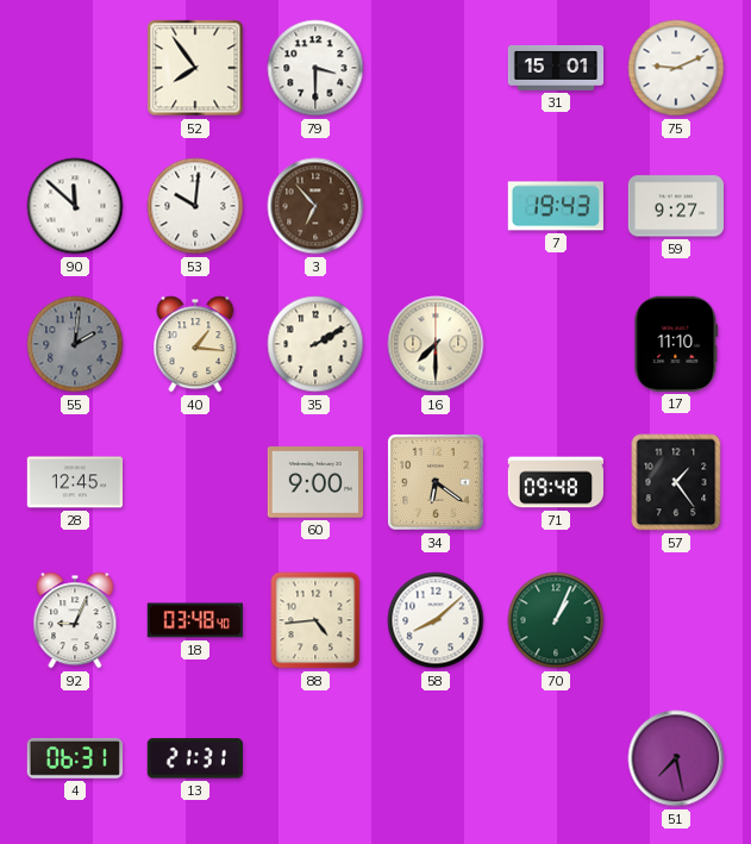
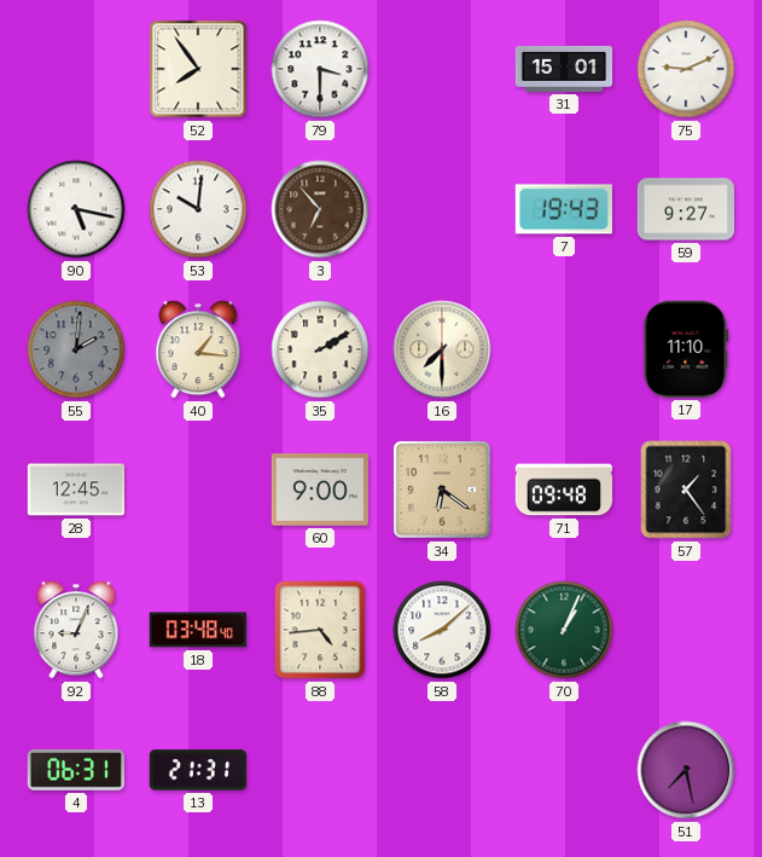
90: 11:52 -> 5:17
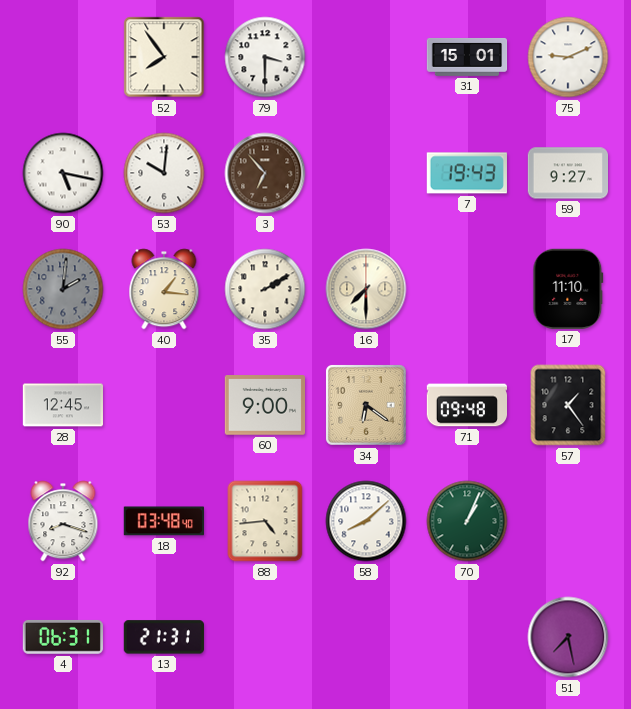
92: 9:04 -> 8:18
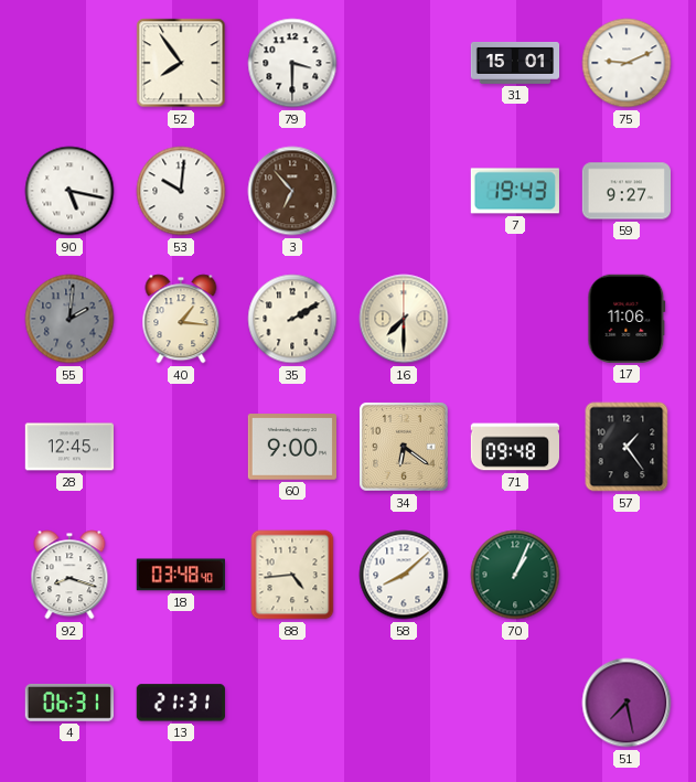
17: 11:10 -> 11:06
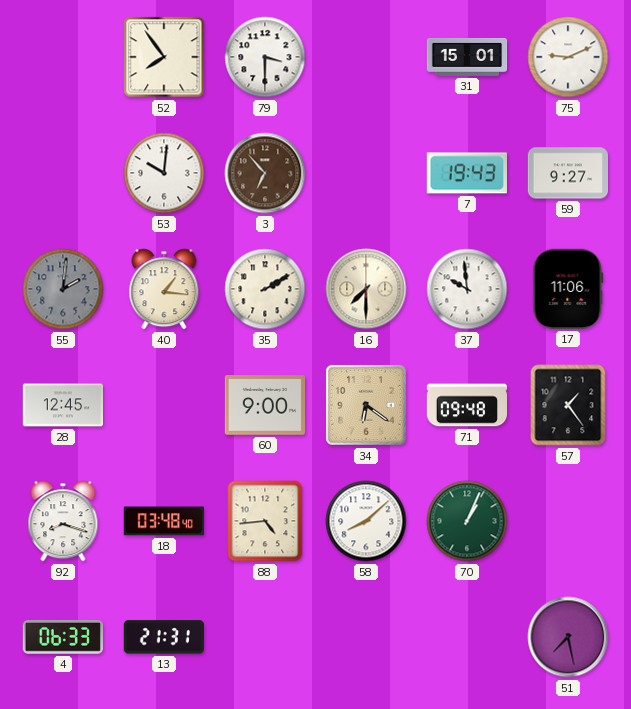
90: 5:17 -> none
37: none -> 9:59
4: 06:31 -> 06:33
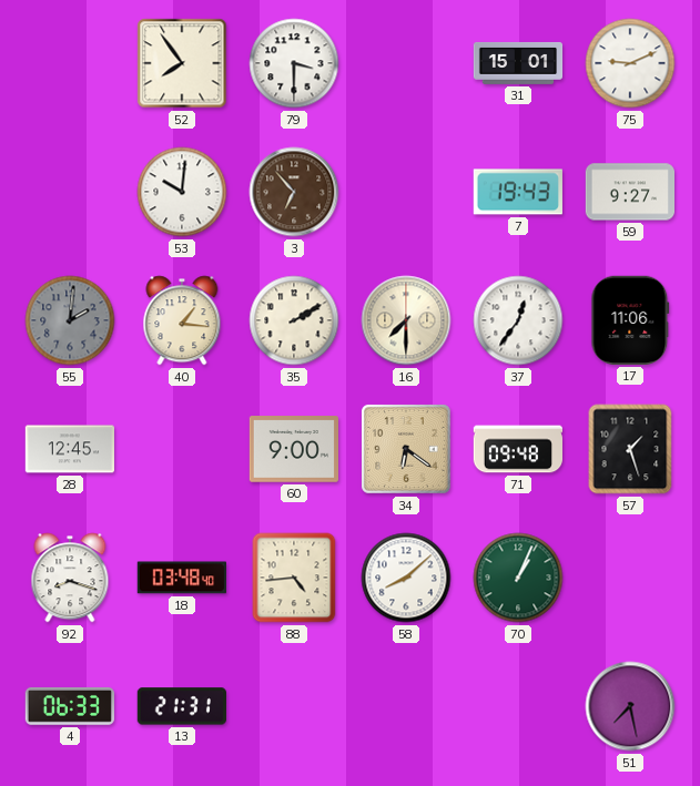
37: 9:59 -> 12:36
57: 1:24 -> 1:27
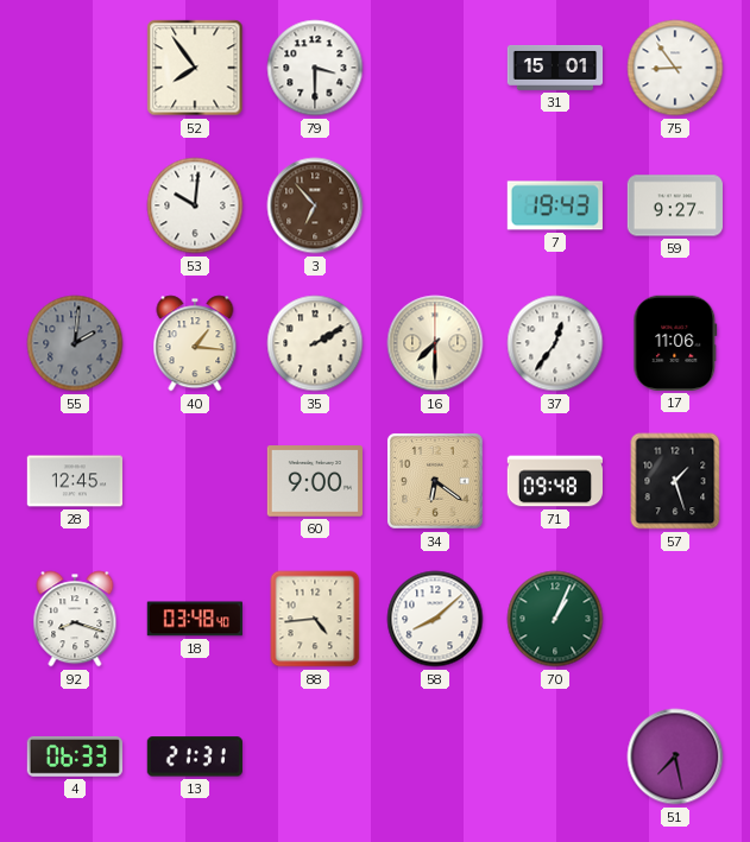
75: 9:11 -> 8:54
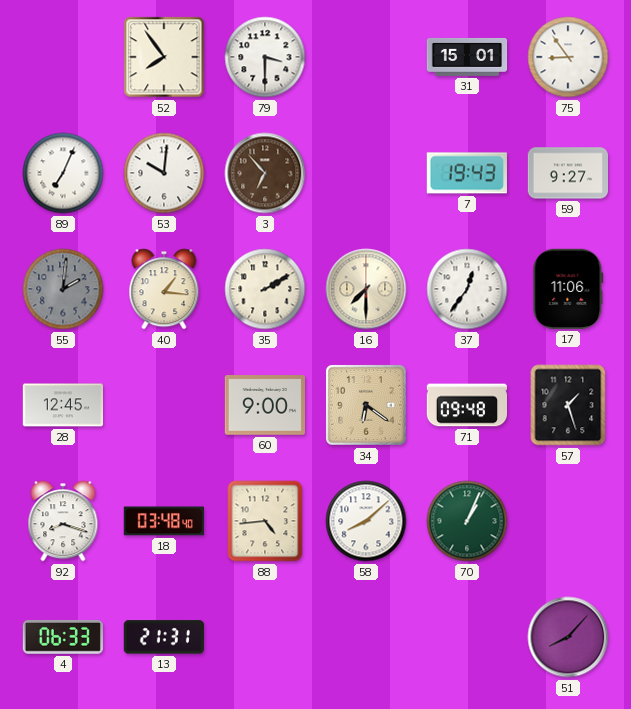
89: none -> 7:04
51: 7:28 -> 8:07
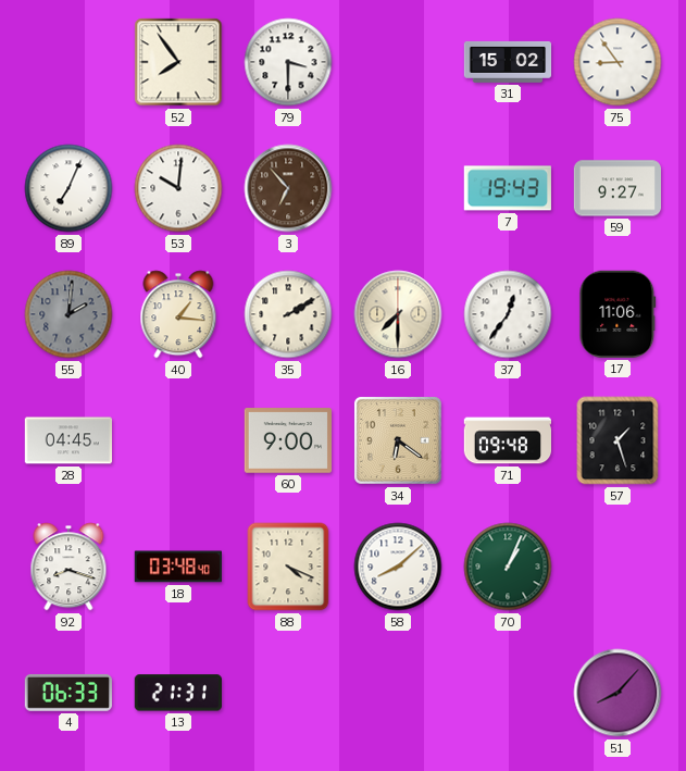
31: 15:01 -> 15:02
28: 12:45 -> 04:45
88: 4:44 -> 4:19
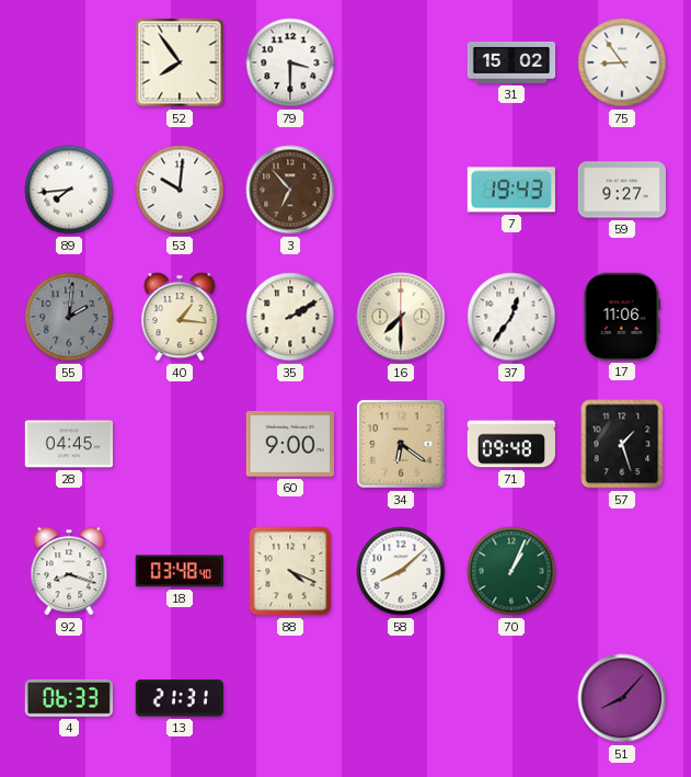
89: 7:04 -> 7:44
